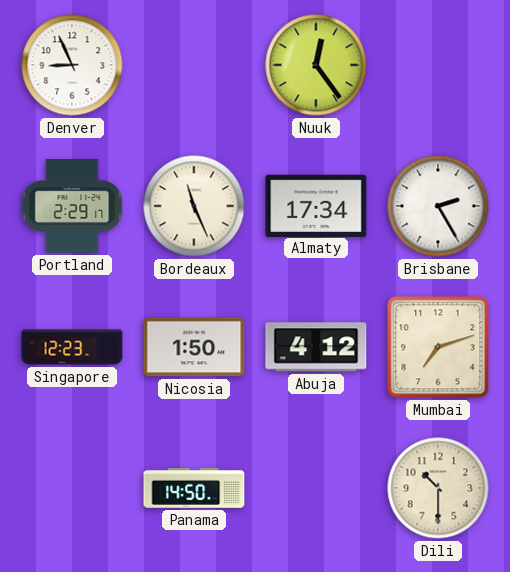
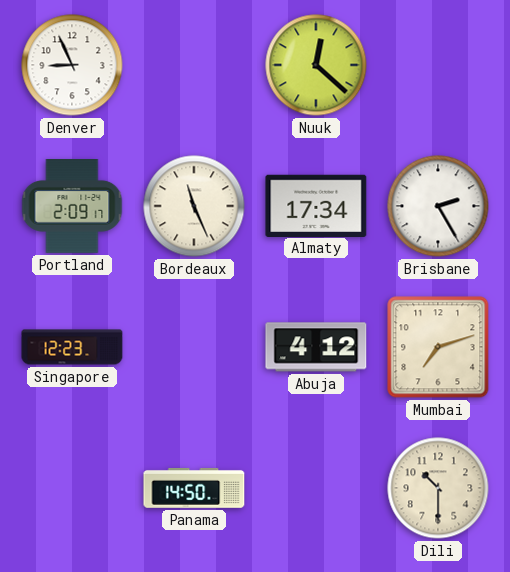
Nuuk: 12:24 -> 12:22
Portland: 2:29 -> 2:09
Nicosia: 1:50 -> none
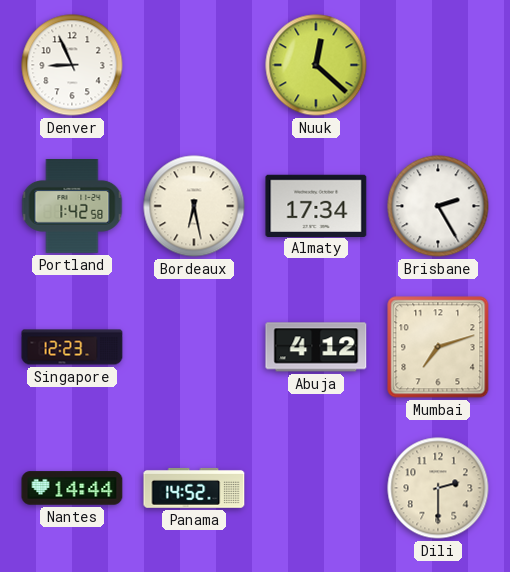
Portland: 2:09 -> 1:42
Bordeaux: 11:26 -> 6:28
Nantes: none -> 14:44
Panama: 14:50 -> 14:52
Dili: 10:30 -> 2:30
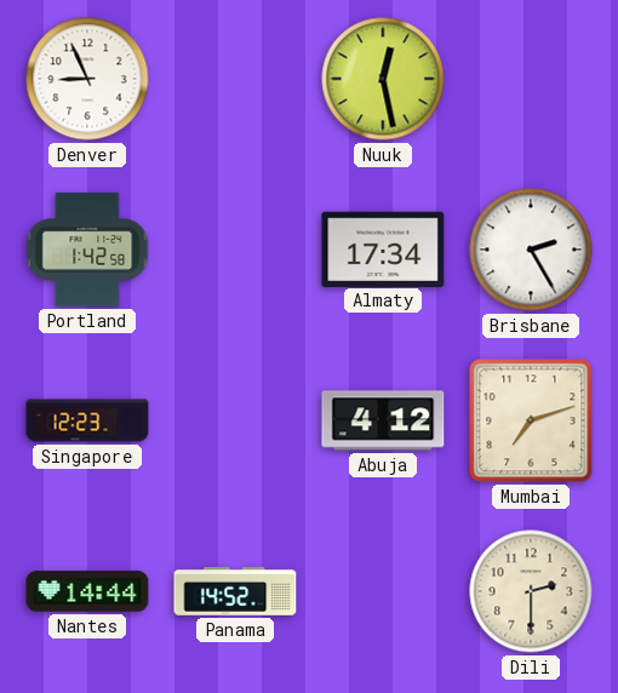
Nuuk: 12:22 -> 12:28
Bordeaux: 6:28 -> none
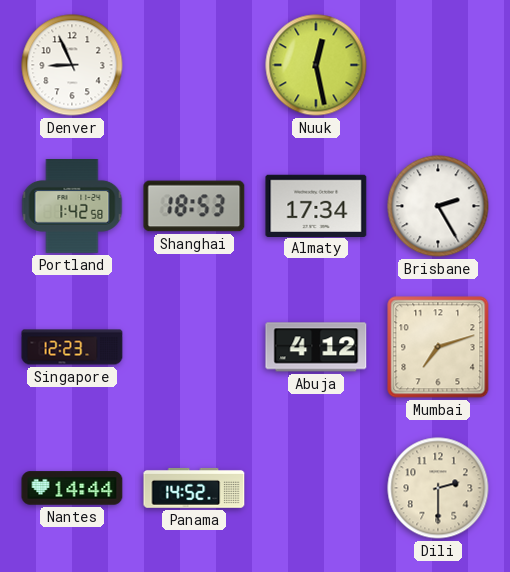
Shanghai: none -> 18:53
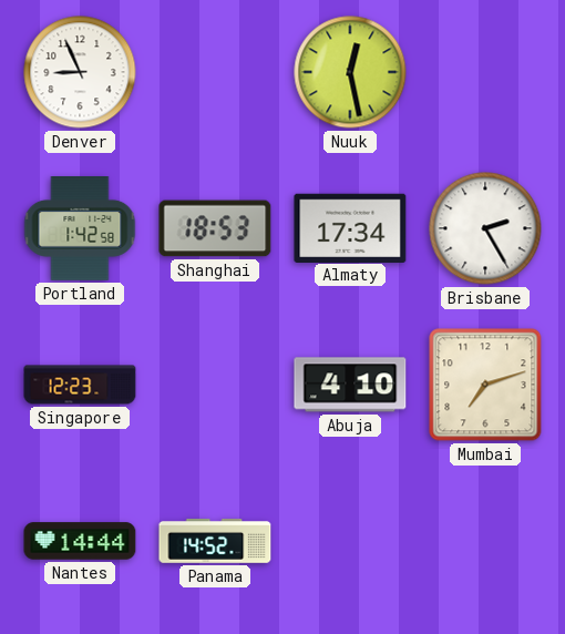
Abuja: 4:12 -> 4:10
Dili: 2:30 -> none
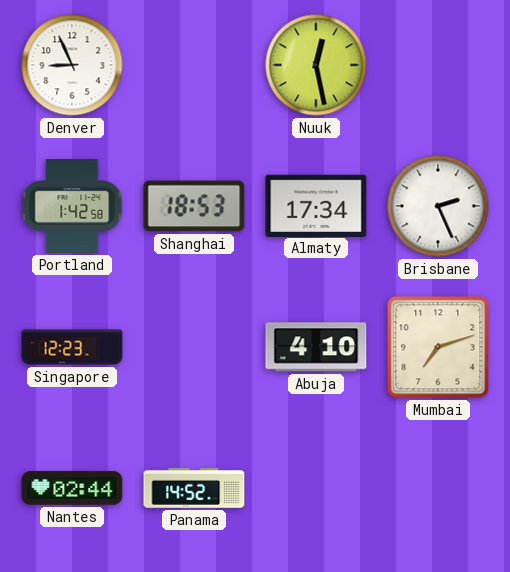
Brisbane: 2:25 -> 2:26
Nantes: 14:44 -> 02:44
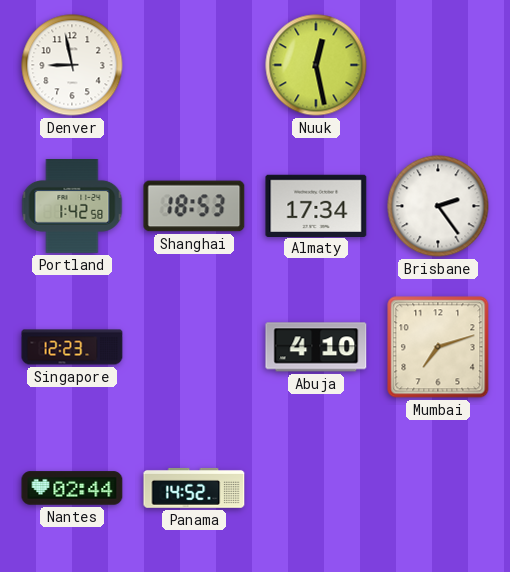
Denver: 8:56 -> 8:58
Brisbane: 2:26 -> 2:24
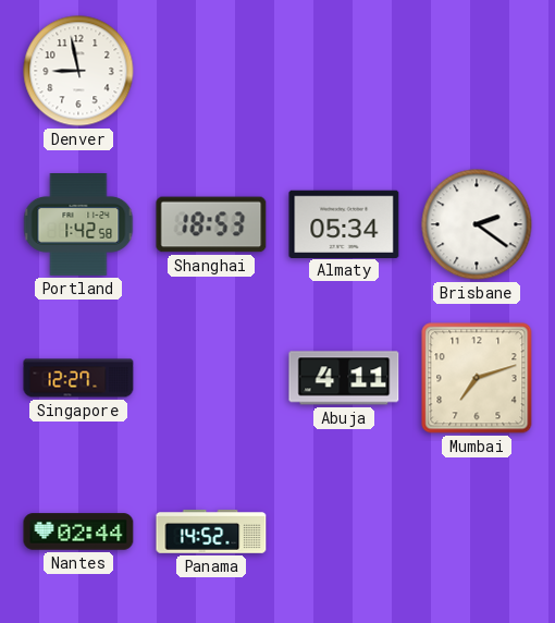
Nuuk: 12:28 -> none
Almaty: 17:34 -> 05:34
Brisbane: 2:24 -> 2:21
Singapore: 12:23 -> 12:27
Abuja: 4:10 -> 4:11
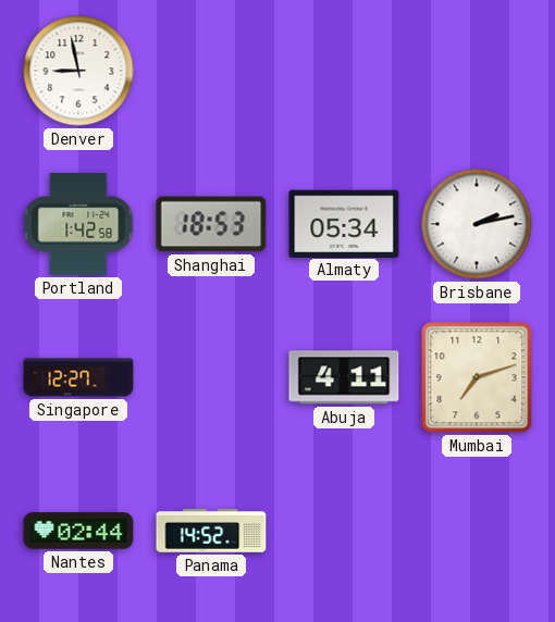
Brisbane: 2:21 -> 2:13
